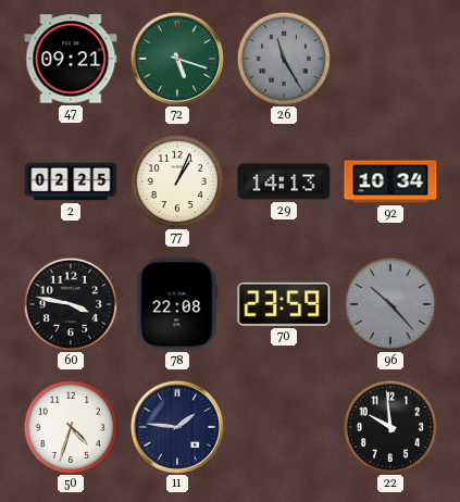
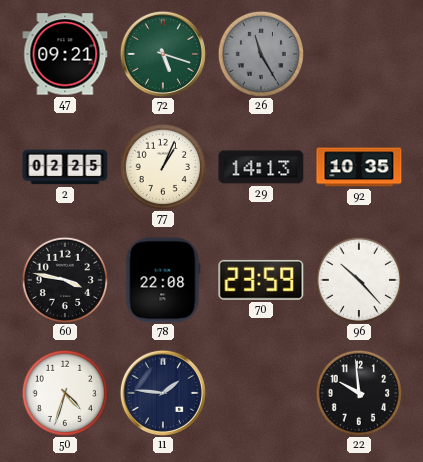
92: 10:34 -> 10:35
96 dial: grey -> white
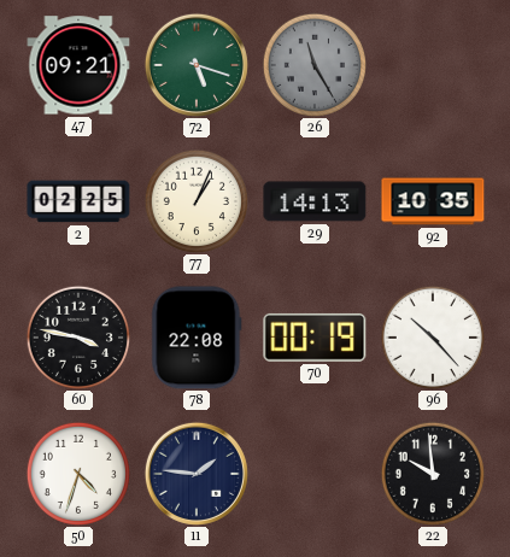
70: 23:59 -> 00:19
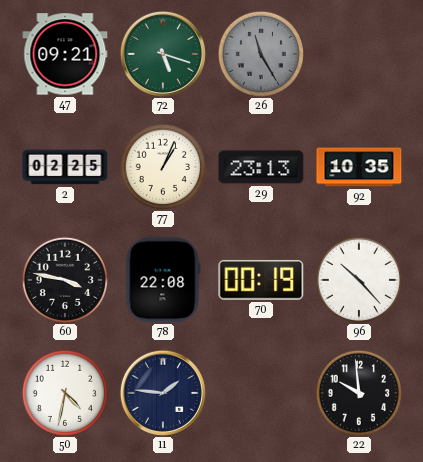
29: 14:13 -> 23:13
50: 4:33 -> 4:32
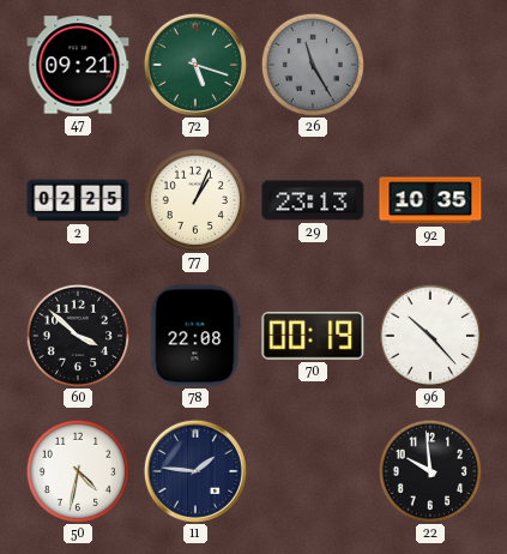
60: 3:47 -> 3:52
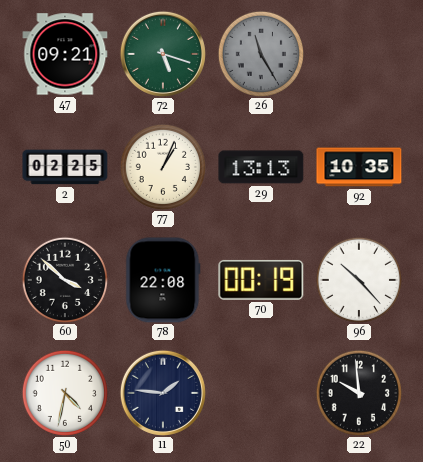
29: 23:13 -> 13:13
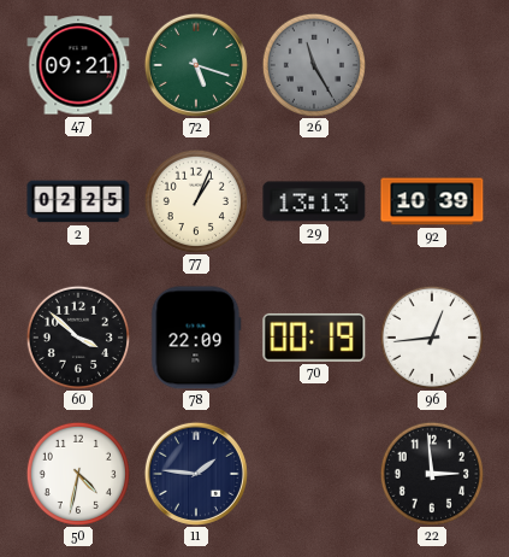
92: 10:35 -> 10:39
78: 22:08 -> 22:09
96: 10:23 -> 12:44
22: 9:59 -> 2:59
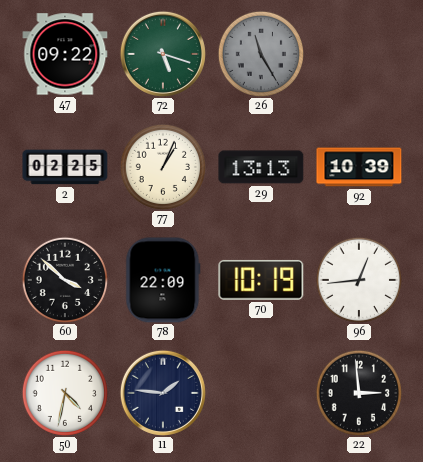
47: 09:21 -> 09:22
70: 00:19 -> 10:19
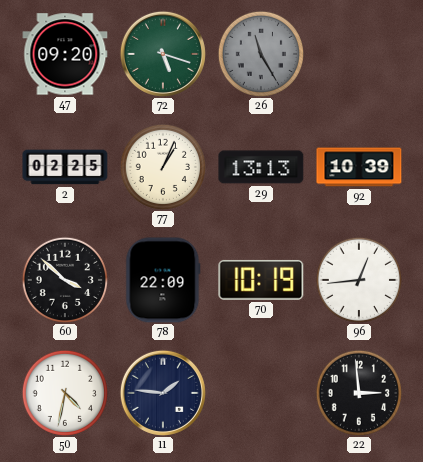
47: 09:22 -> 09:20
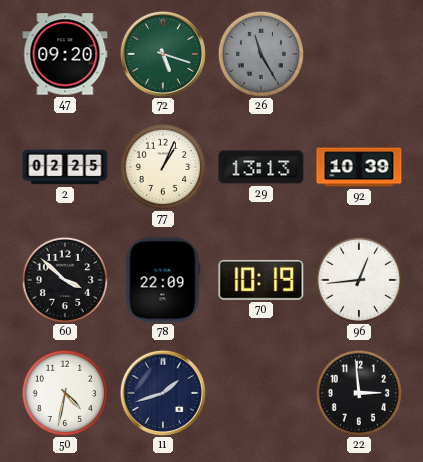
11: 1:46 -> 1:42
